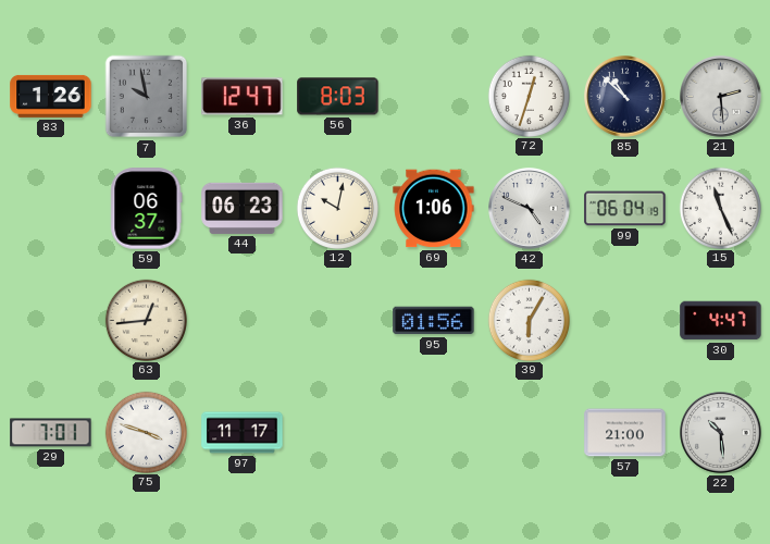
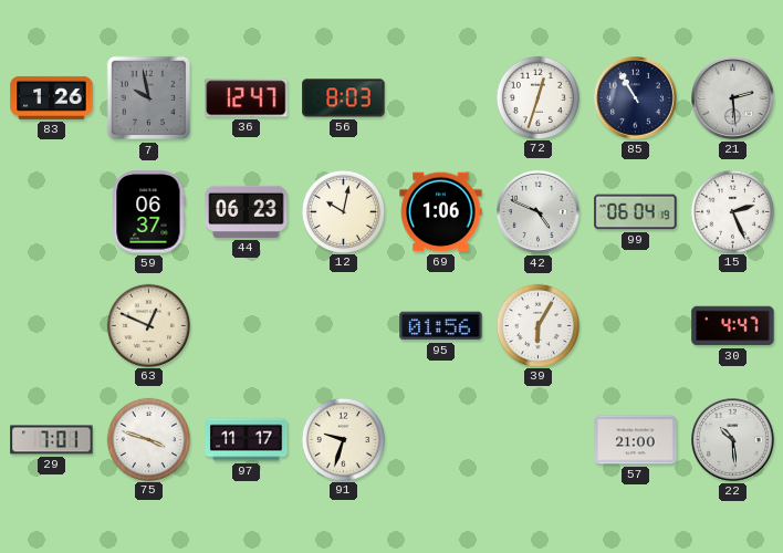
85: 10:52 -> 10:55
15: 11:26 -> 2:26
63: 12:44 -> 12:49
91: none -> 9:33
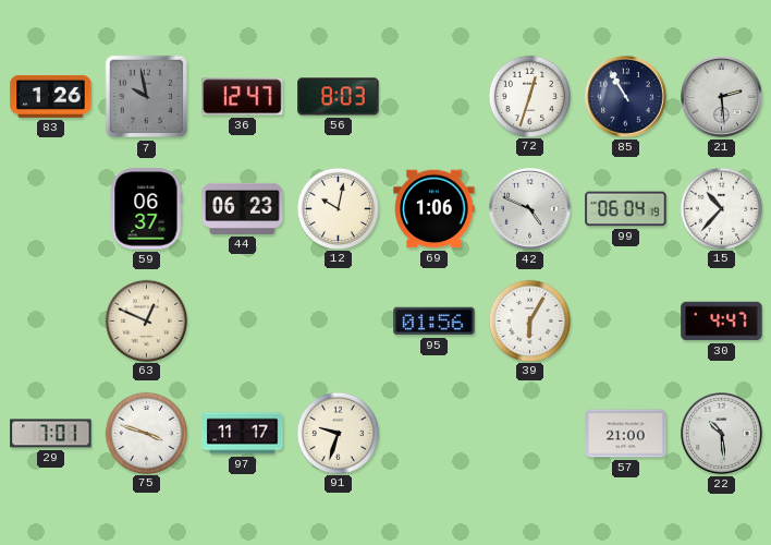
15: 2:26 -> 10:37
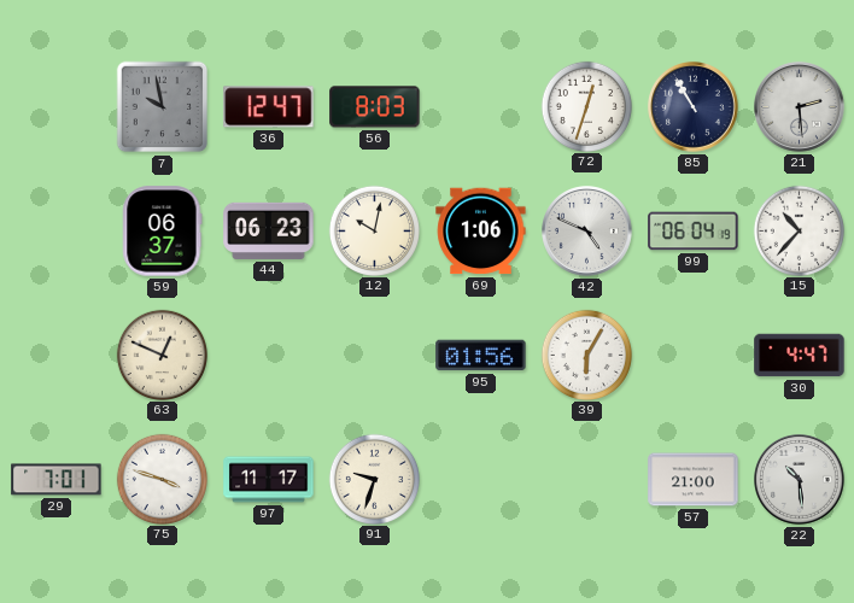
83: 1:26 -> none
